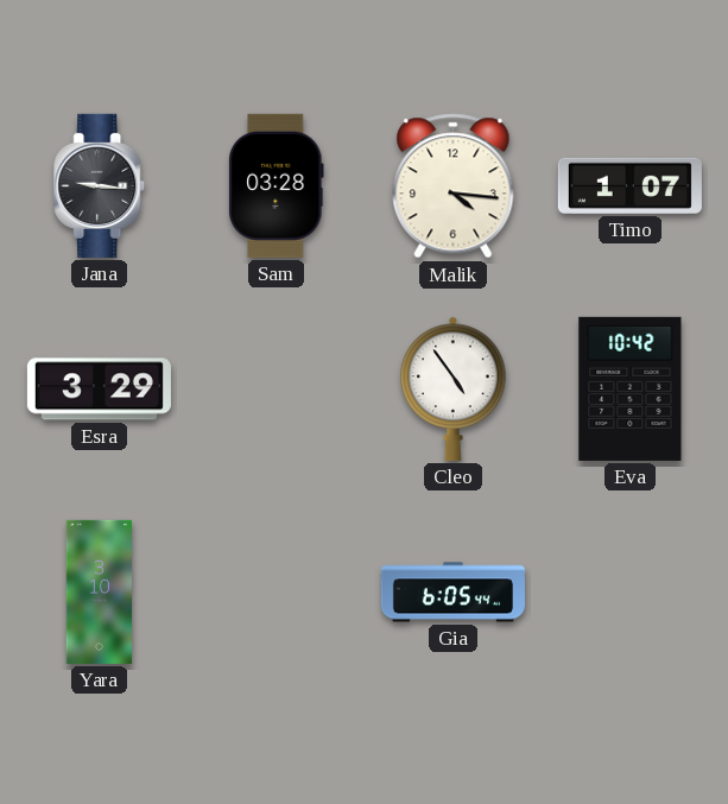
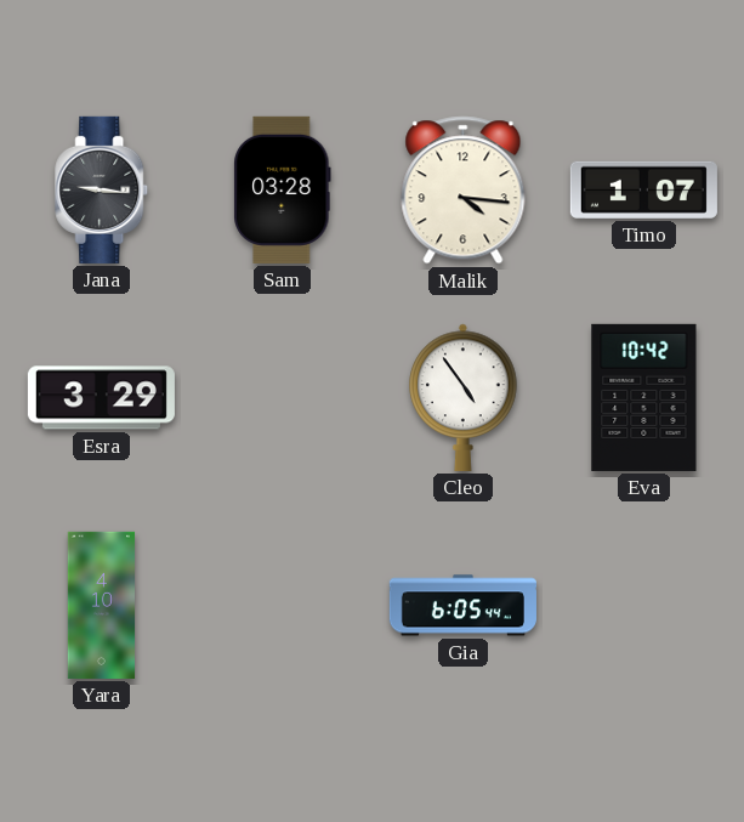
Yara: 3:10 -> 4:10
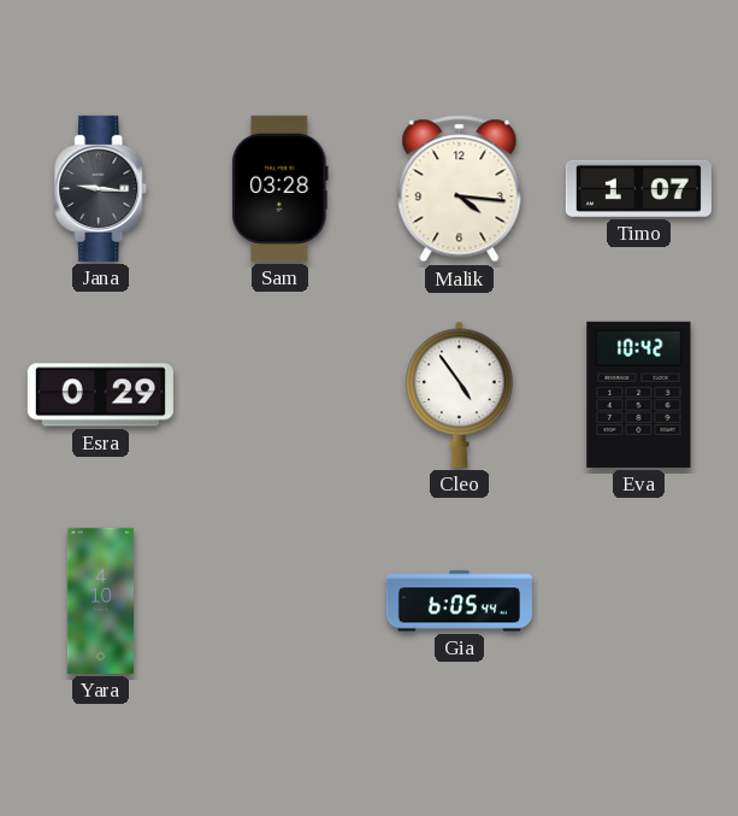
Esra: 3:29 -> 0:29
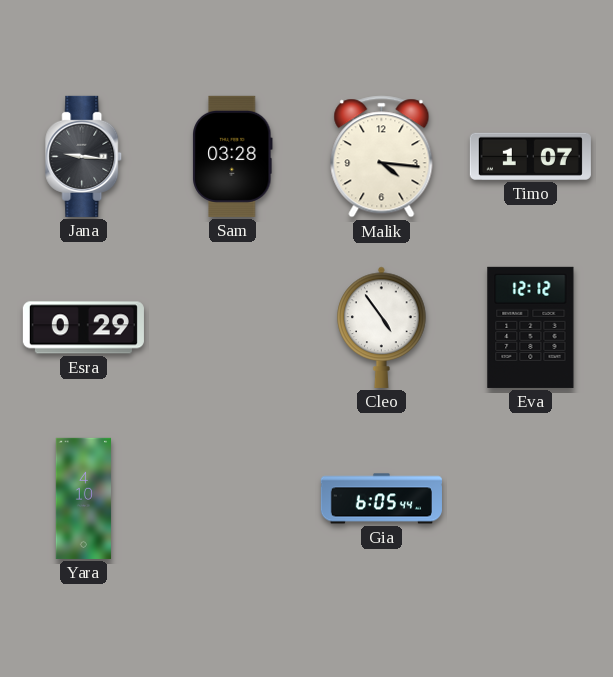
Eva: 10:42 -> 12:12
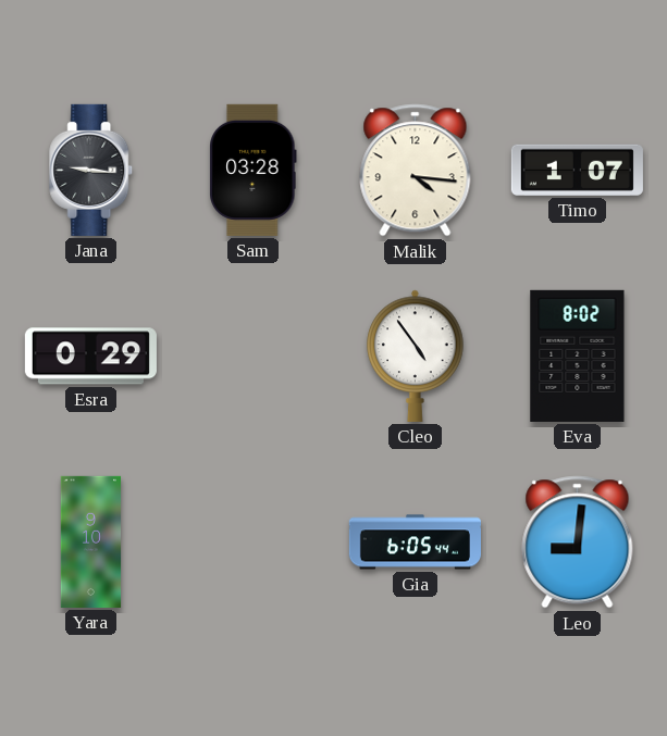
Eva: 12:12 -> 8:02
Yara: 4:10 -> 9:10
Leo: none -> 9:01
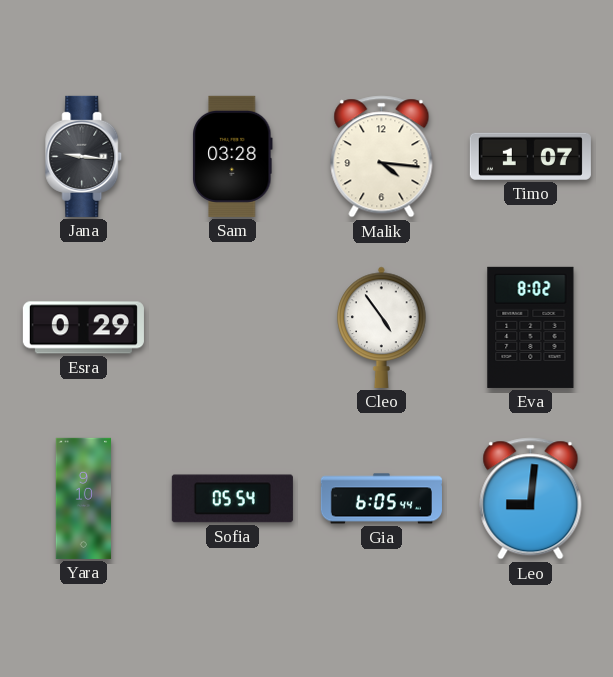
Sofia: none -> 05:54
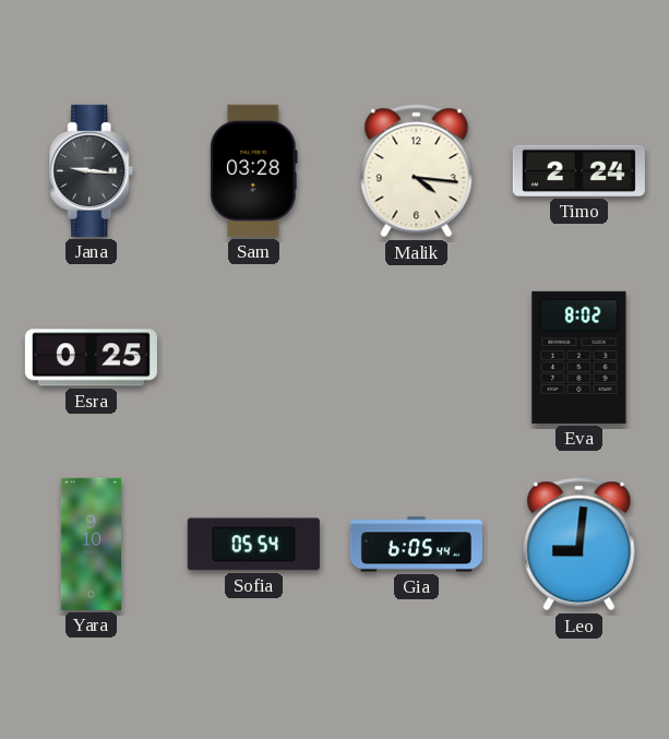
Timo: 1:07 -> 2:24
Esra: 0:29 -> 0:25
Cleo: 4:54 -> none
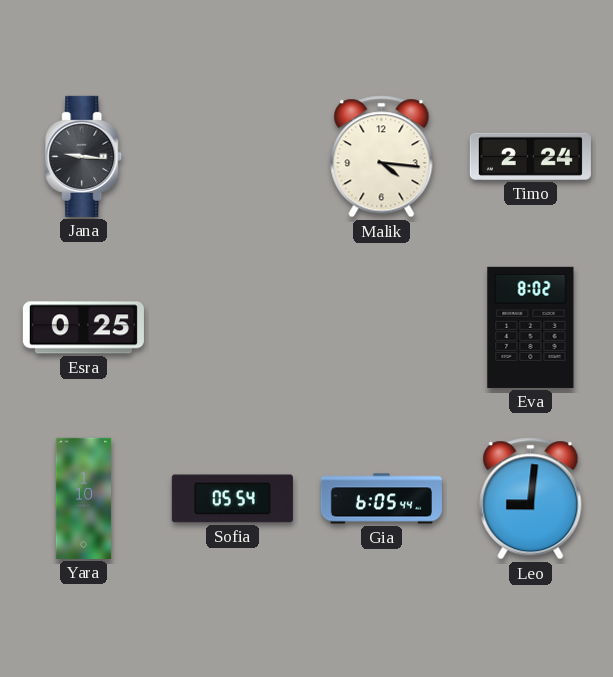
Sam: 03:28 -> none
Yara: 9:10 -> 1:10
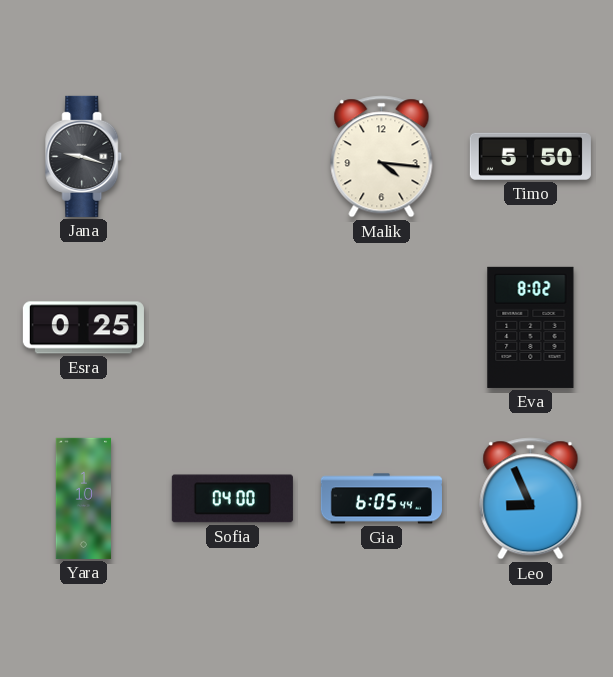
Jana: 9:16 -> 9:18
Timo: 2:24 -> 5:50
Sofia: 05:54 -> 04:00
Leo: 9:01 -> 8:56
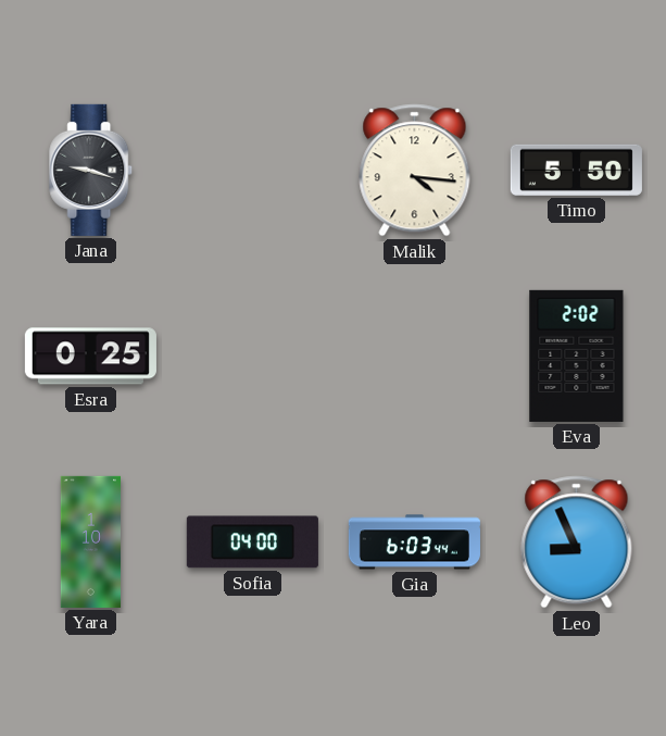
Eva: 8:02 -> 2:02
Gia: 6:05 -> 6:03
